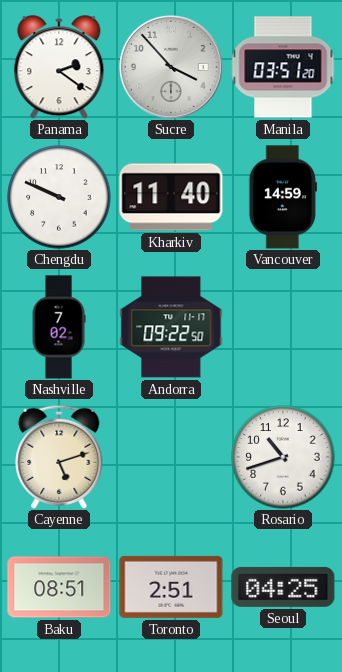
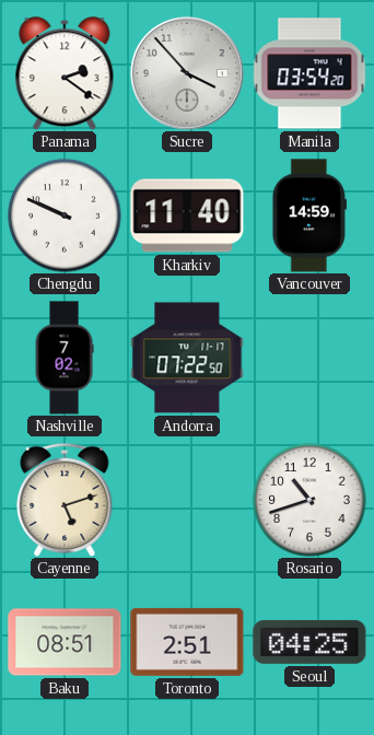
Manila: 03:51 -> 03:54
Andorra: 09:22 -> 07:22
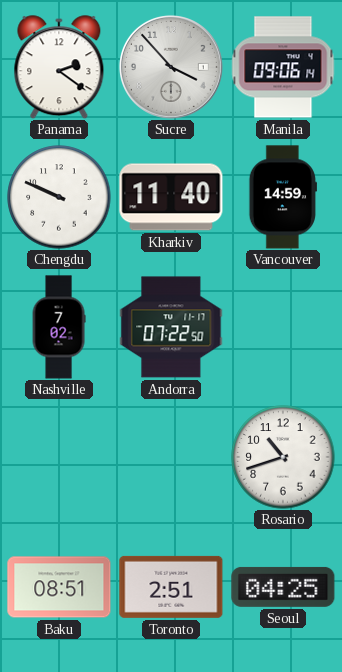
Manila: 03:54 -> 09:06
Cayenne: 5:12 -> none
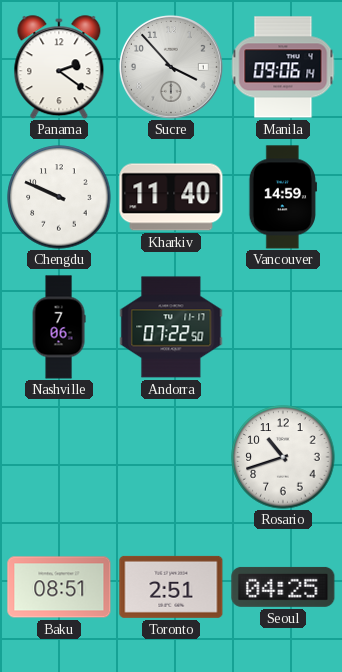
Nashville: 7:02 -> 7:06
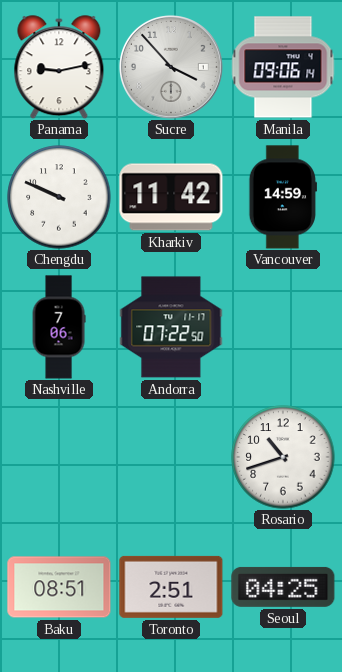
Panama: 2:21 -> 9:13
Kharkiv: 11:40 -> 11:42
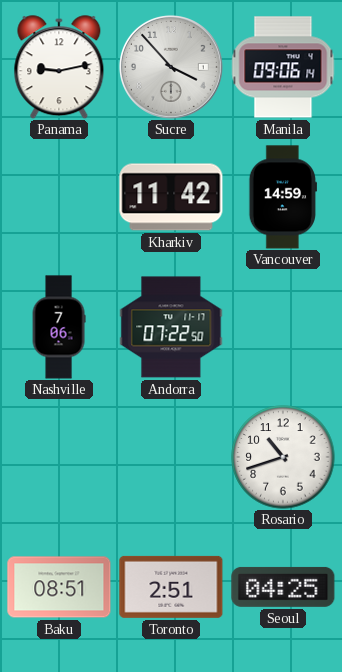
Chengdu: 9:49 -> none
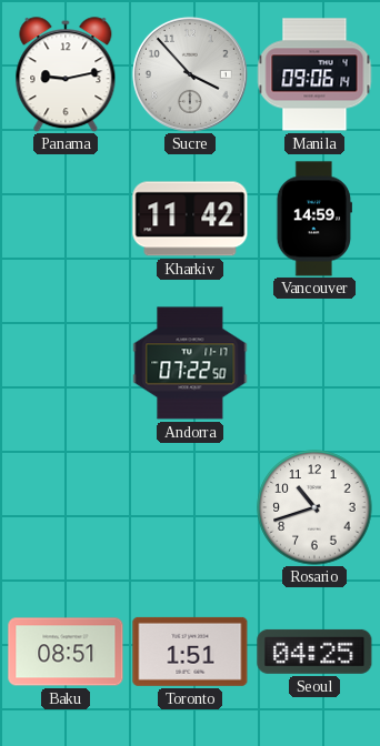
Nashville: 7:06 -> none
Toronto: 2:51 -> 1:51
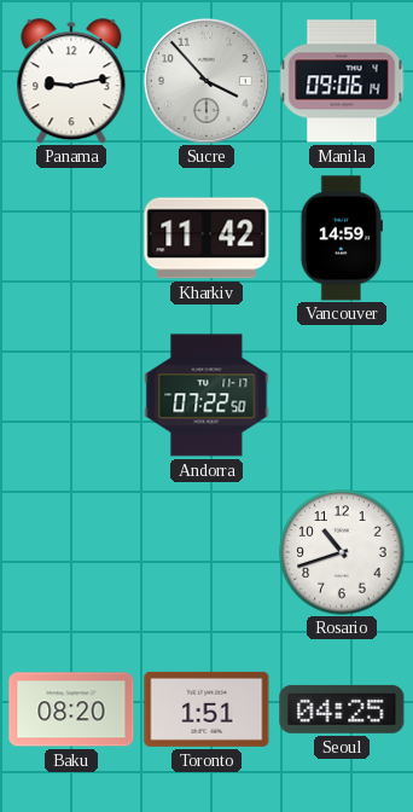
Baku: 08:51 -> 08:20
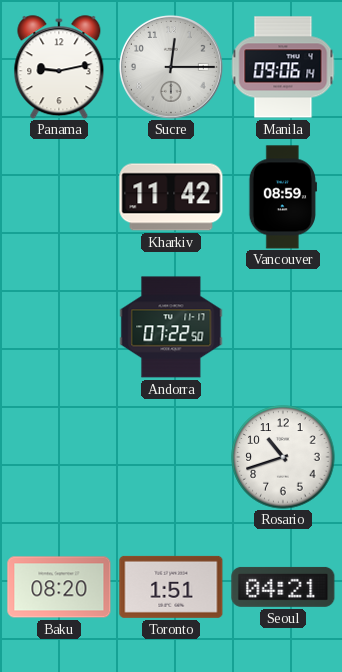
Sucre: 3:53 -> 12:15
Vancouver: 14:59 -> 08:59
Seoul: 04:25 -> 04:21
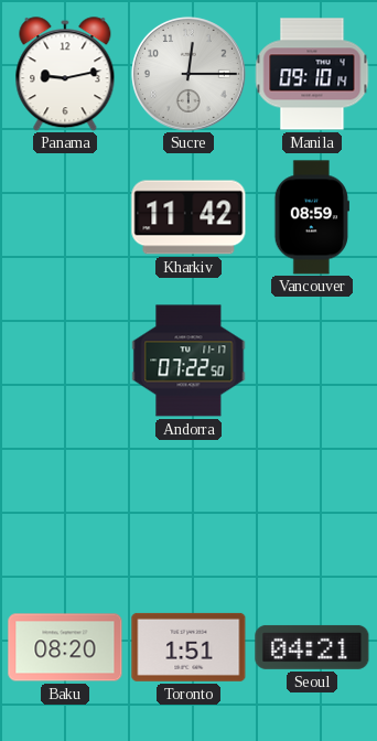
Manila: 09:06 -> 09:10
Rosario: 10:42 -> none
